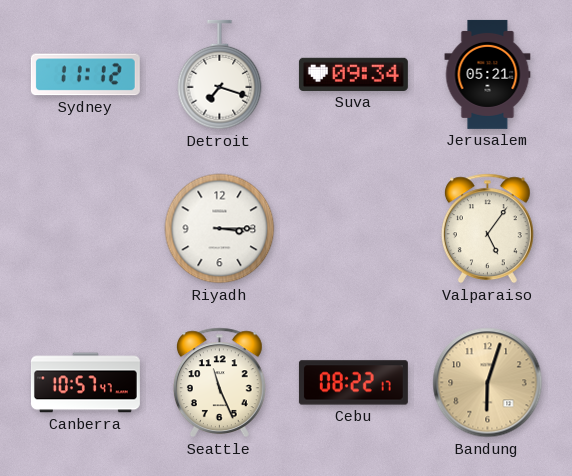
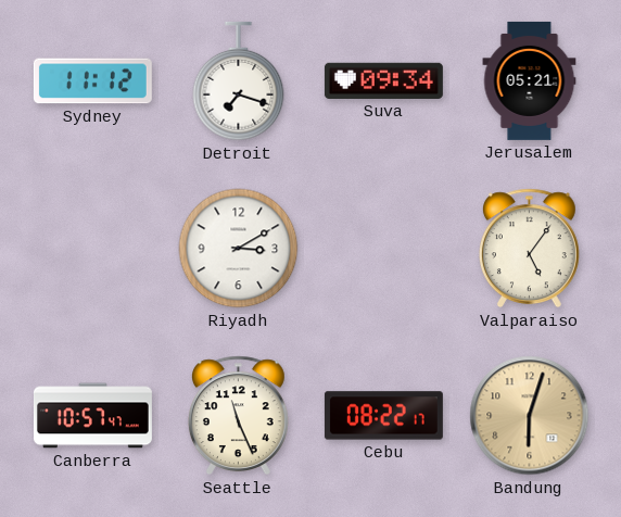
Riyadh: 3:15 -> 3:10
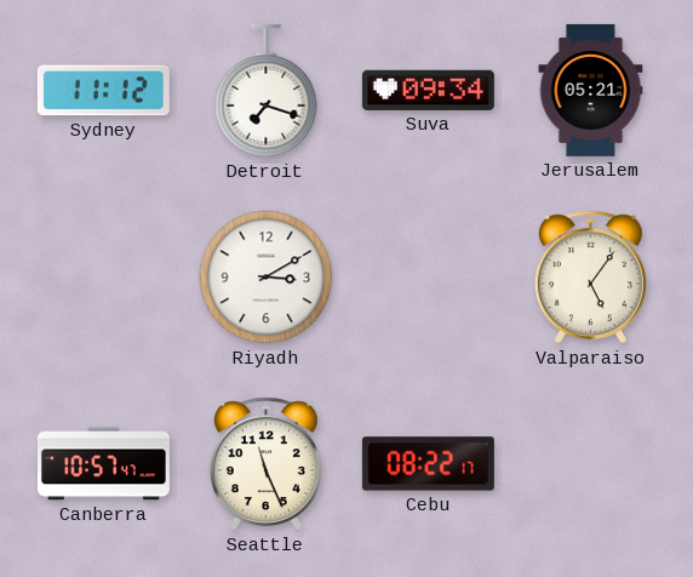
Bandung: 6:03 -> none
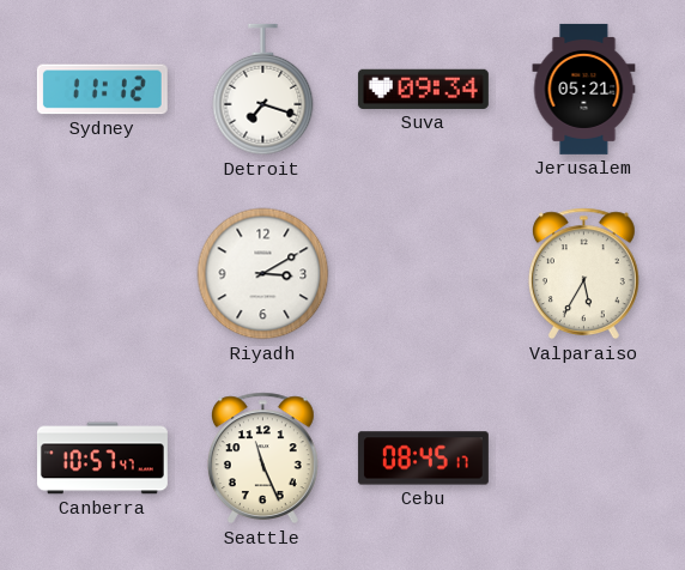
Valparaiso: 5:06 -> 5:35
Cebu: 08:22 -> 08:45
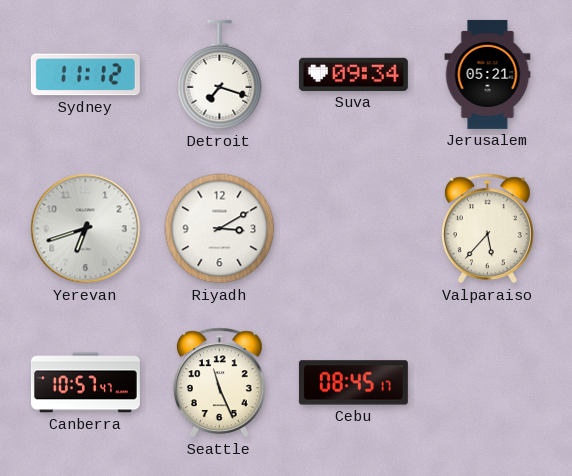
Yerevan: none -> 6:42
Valparaiso: 5:35 -> 5:37
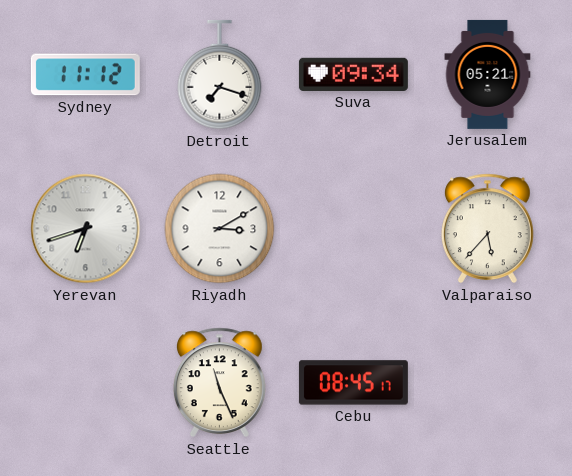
Canberra: 10:57 -> none
